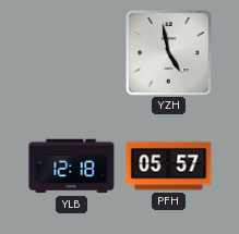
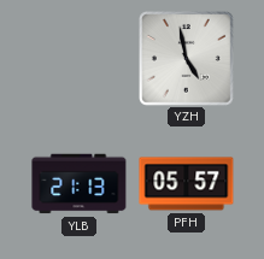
YLB: 12:18 -> 21:13
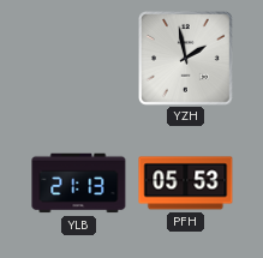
YZH: 4:58 -> 1:58
PFH: 05:57 -> 05:53
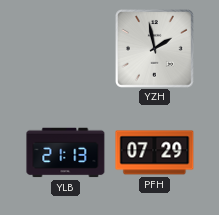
PFH: 05:53 -> 07:29
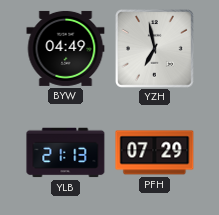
BYW: none -> 04:49
YZH: 1:58 -> 6:58
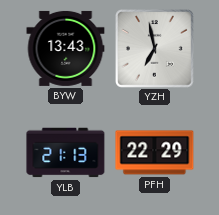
BYW: 04:49 -> 13:43
PFH: 07:29 -> 22:29
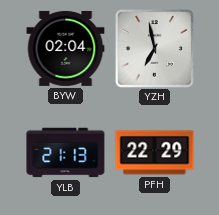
BYW: 13:43 -> 02:04
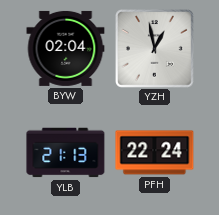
YZH: 6:58 -> 12:58
PFH: 22:29 -> 22:24
